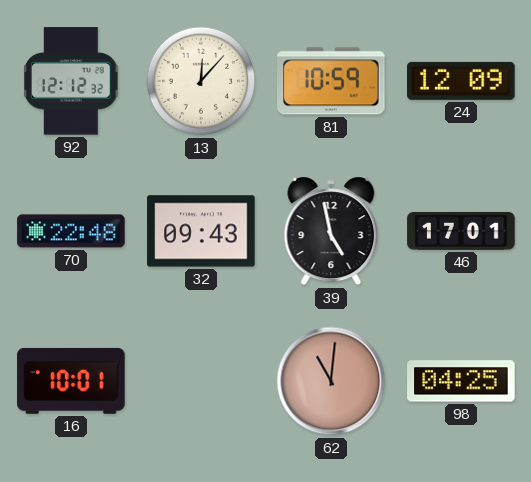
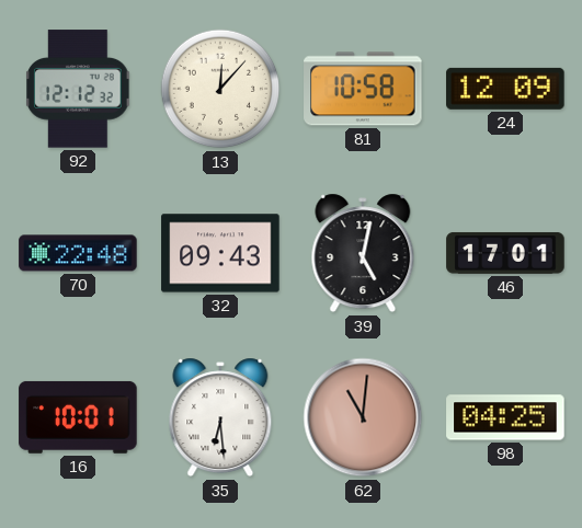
81: 10:59 -> 10:58
39: 4:58 -> 5:02
35: none -> 6:29
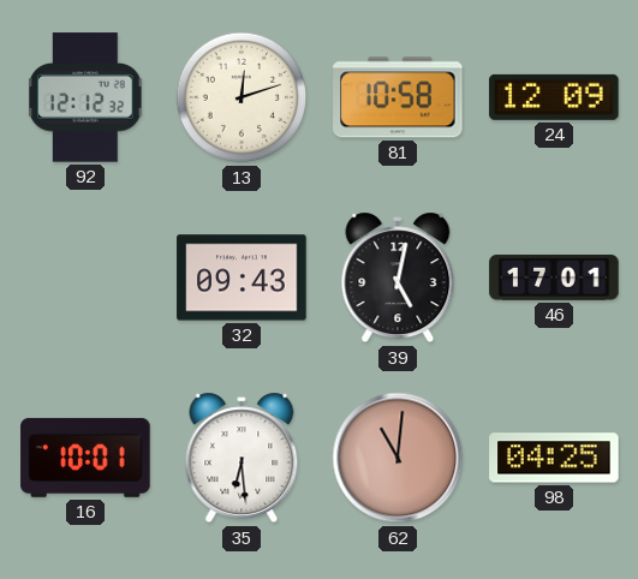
13: 12:07 -> 12:12
70: 22:48 -> none
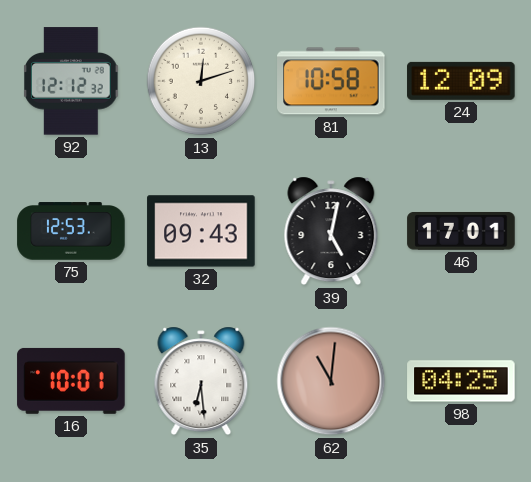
75: none -> 12:53
